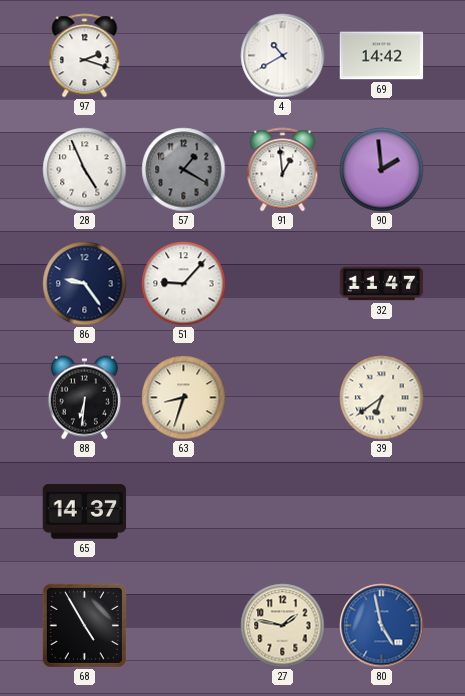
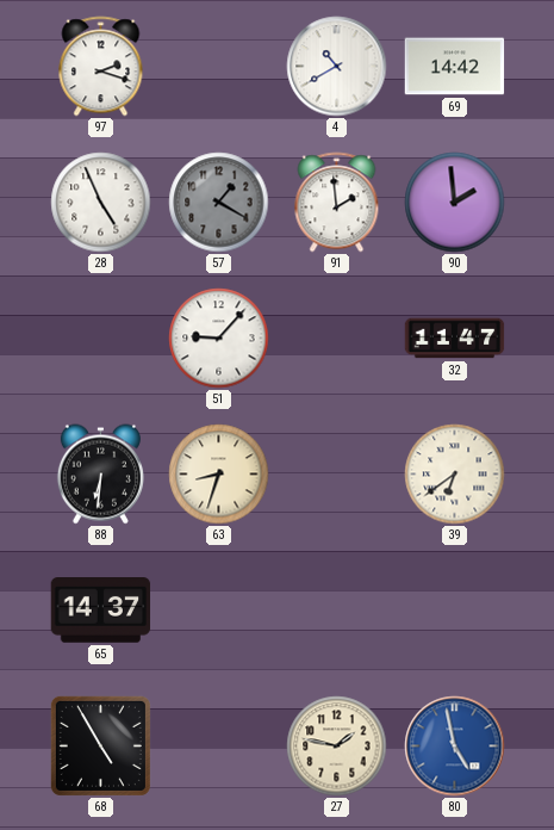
91: 12:59 -> 1:59
86: 9:24 -> none
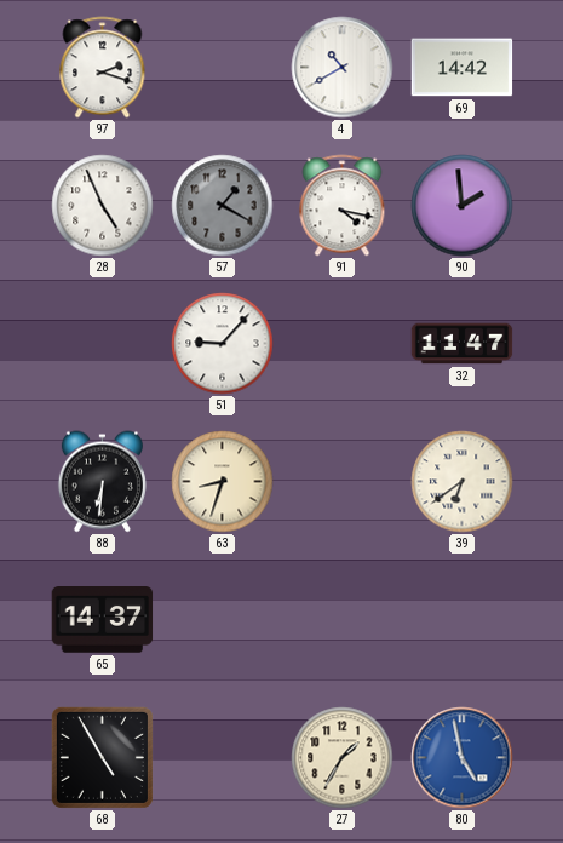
91: 1:59 -> 4:17
27: 1:47 -> 1:35
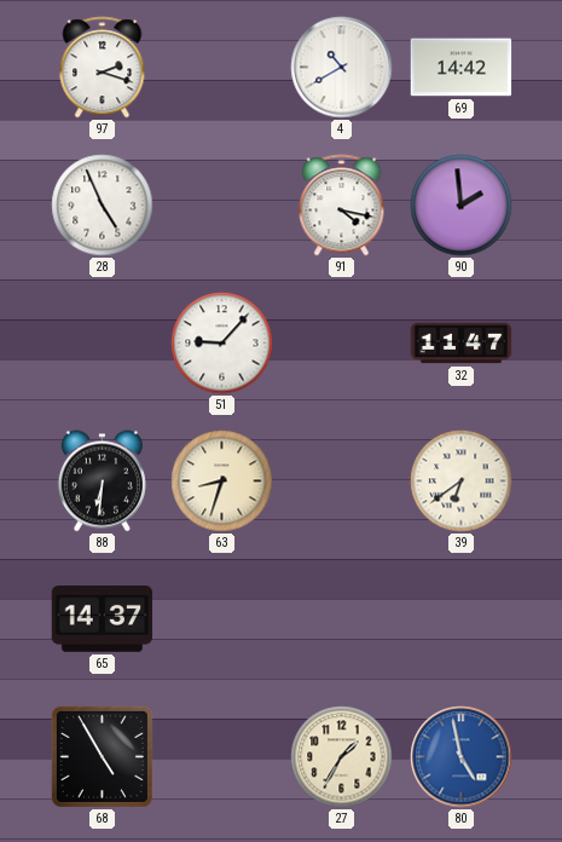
57: 1:20 -> none
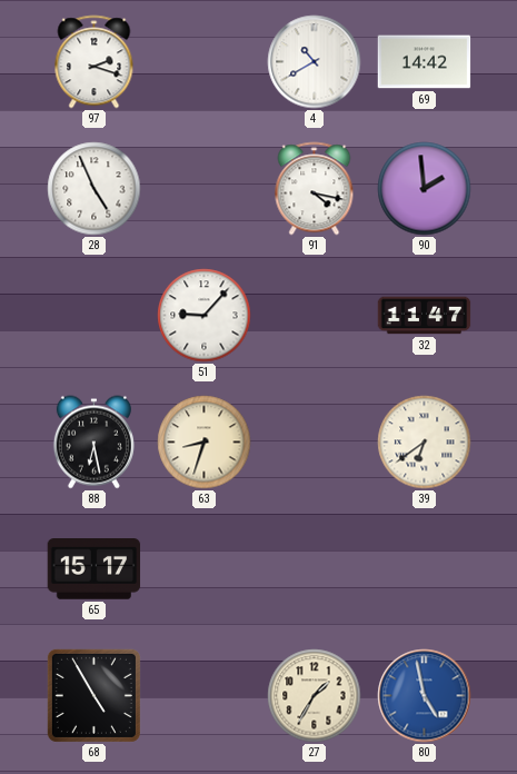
88: 6:31 -> 6:28
65: 14:37 -> 15:17
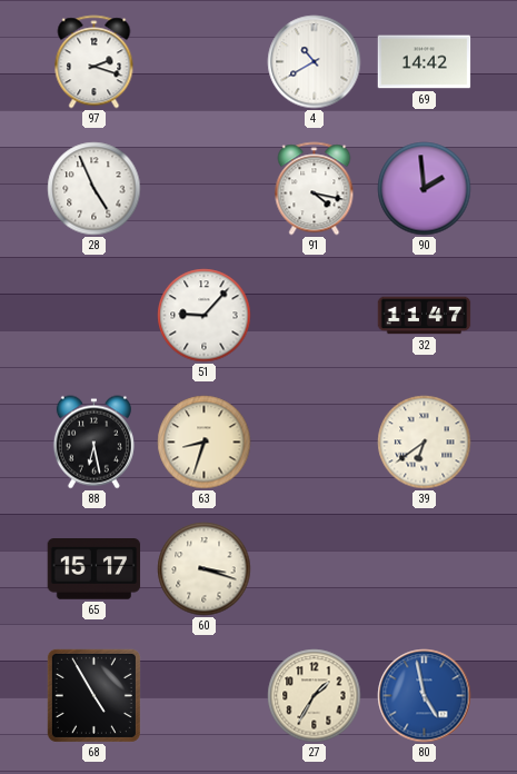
60: none -> 3:18
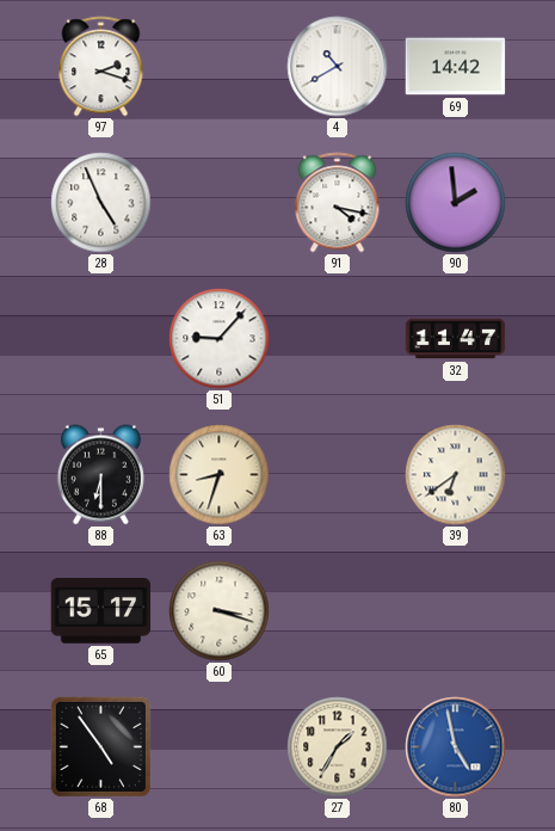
88: 6:28 -> 6:30
68: 4:55 -> 4:54
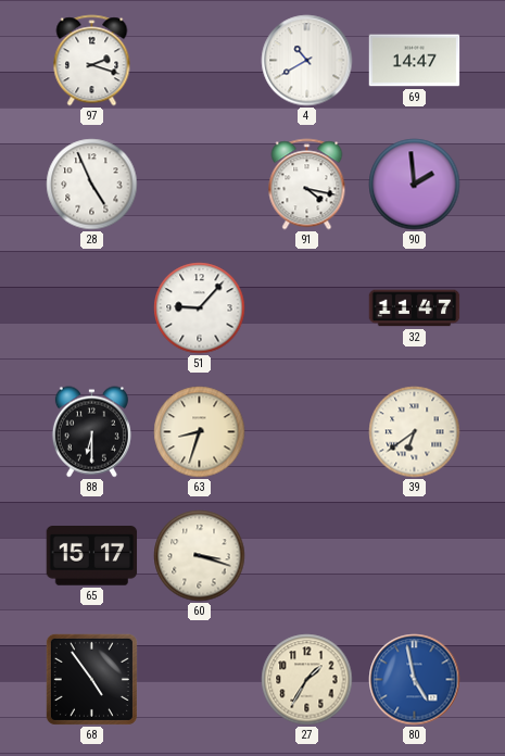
69: 14:42 -> 14:47
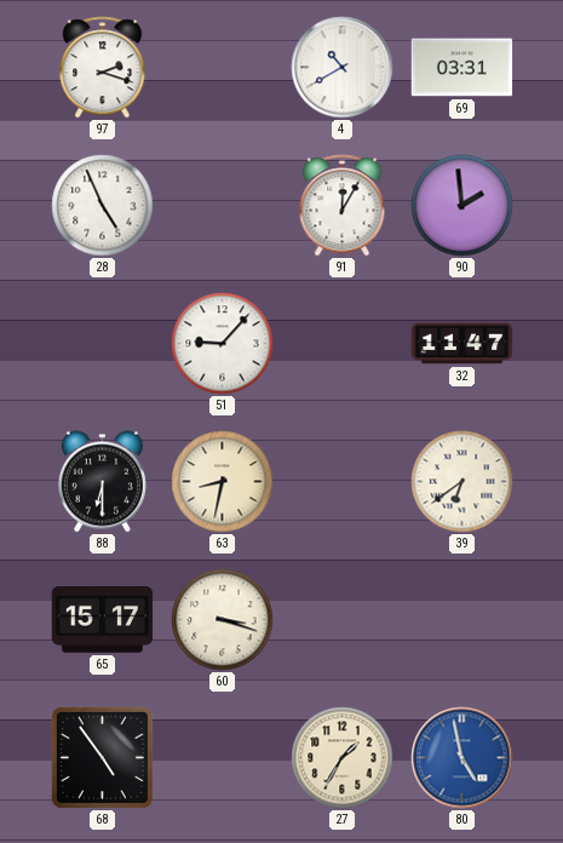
69: 14:47 -> 03:31
91: 4:17 -> 12:05
63: 8:33 -> 8:32
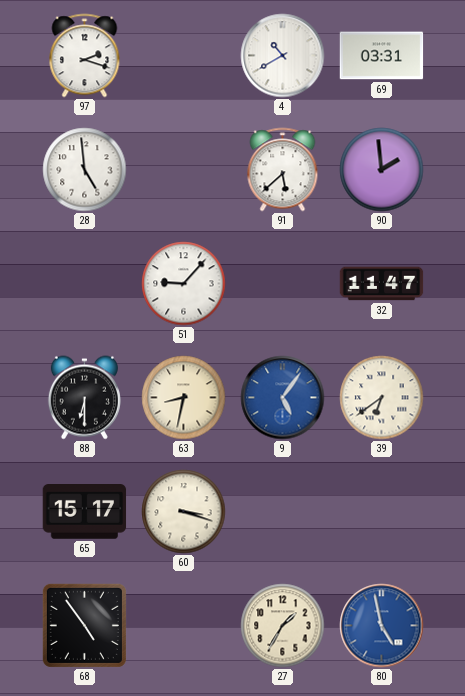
28: 4:56 -> 4:59
91: 12:05 -> 5:38
9: none -> 5:06
